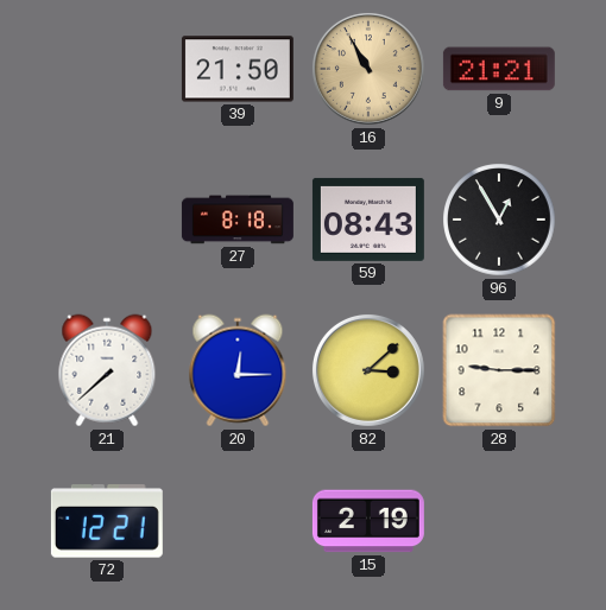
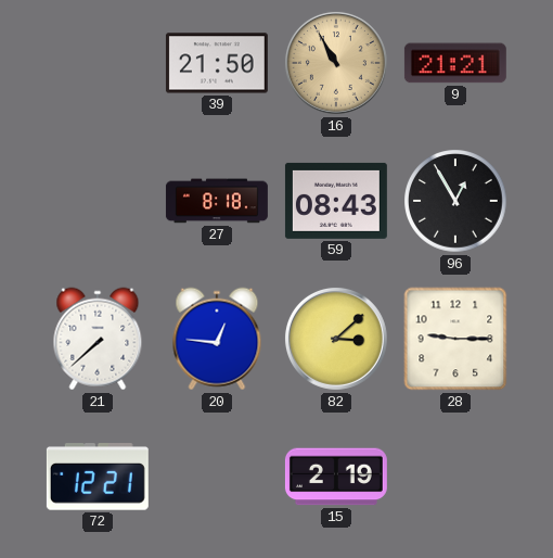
20: 12:15 -> 12:46
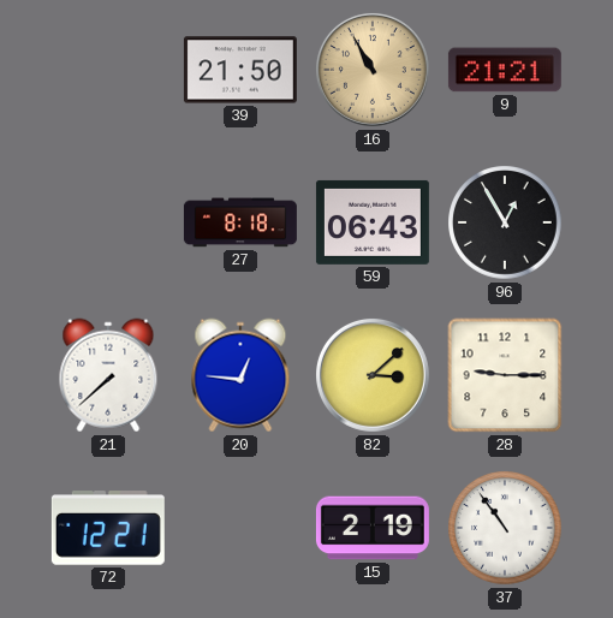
59: 08:43 -> 06:43
37: none -> 10:54
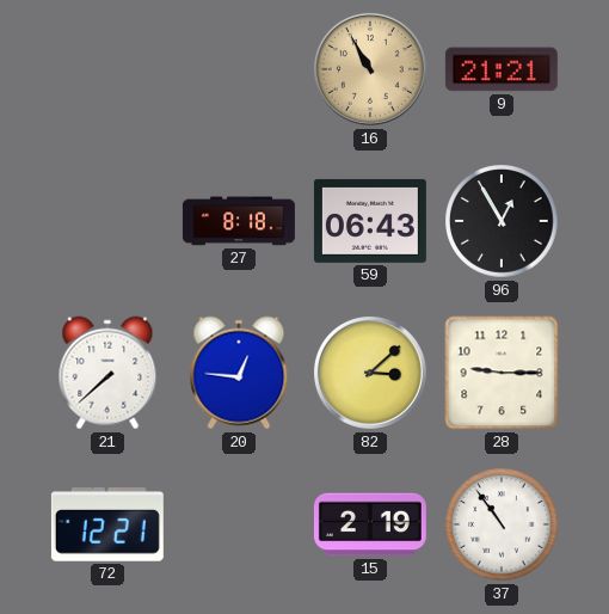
39: 21:50 -> none
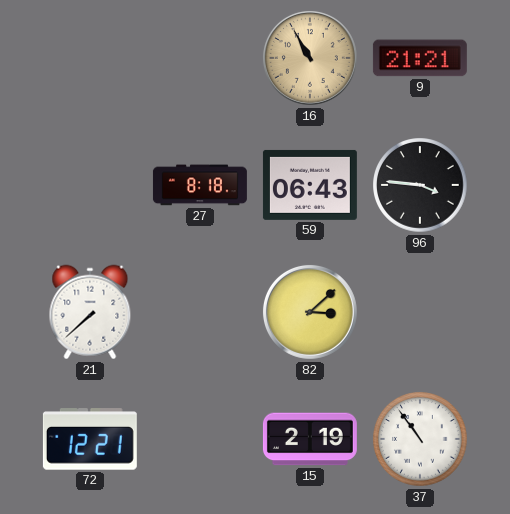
96: 12:55 -> 3:46
20: 12:46 -> none
28: 9:15 -> none
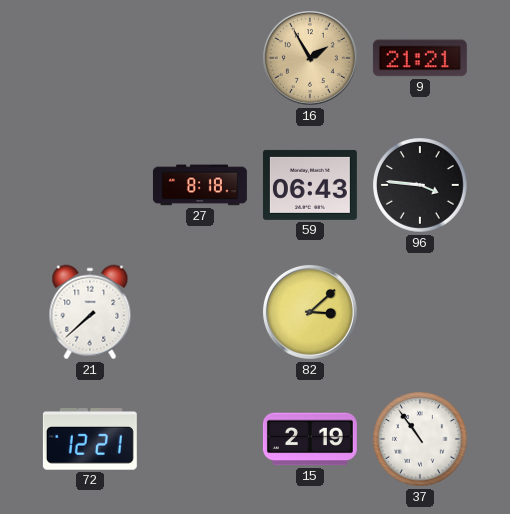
16: 10:55 -> 1:55
